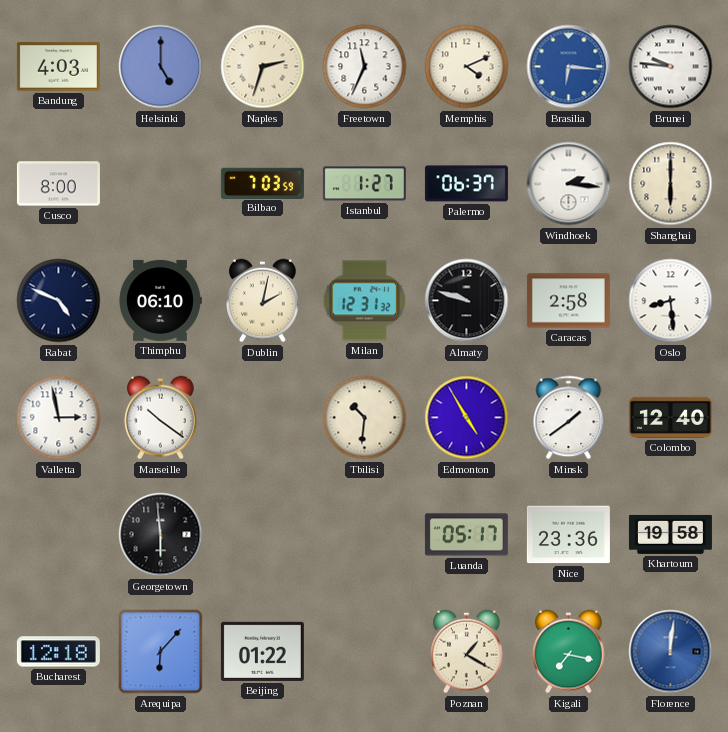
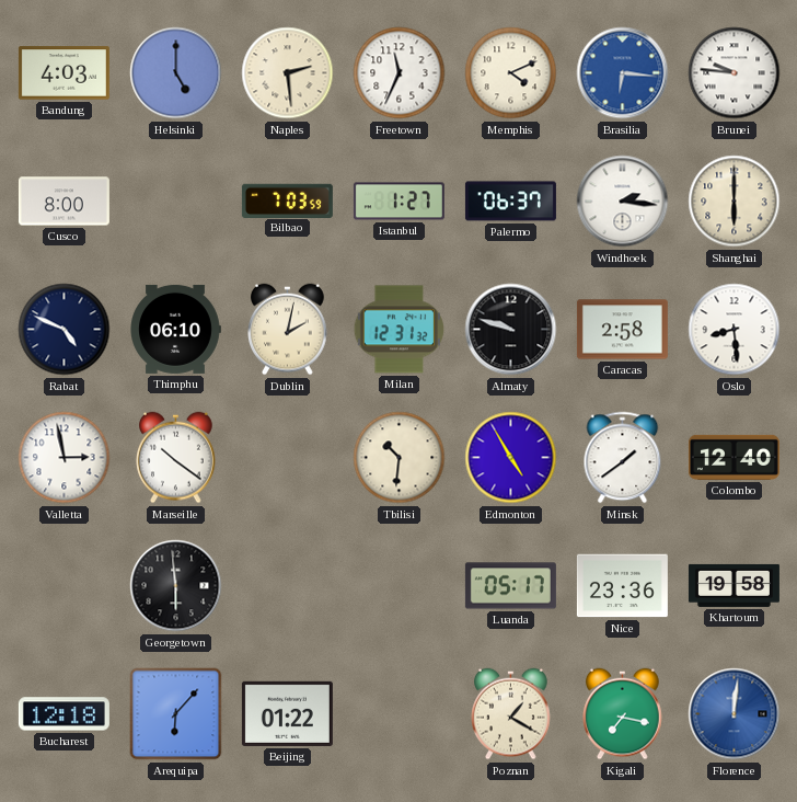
Naples: 2:33 -> 2:29
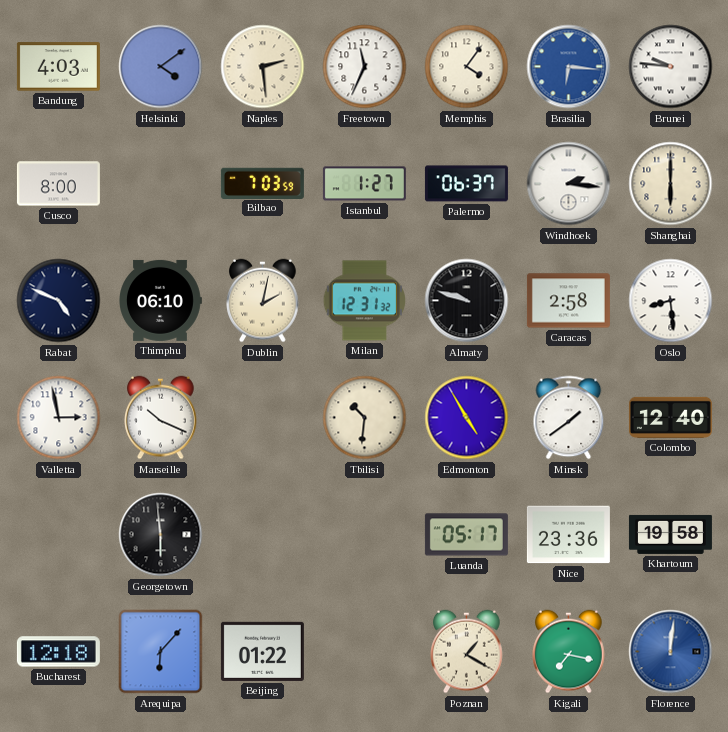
Helsinki: 5:00 -> 4:09
Memphis: 4:11 -> 4:06
Marseille: 10:21 -> 10:19
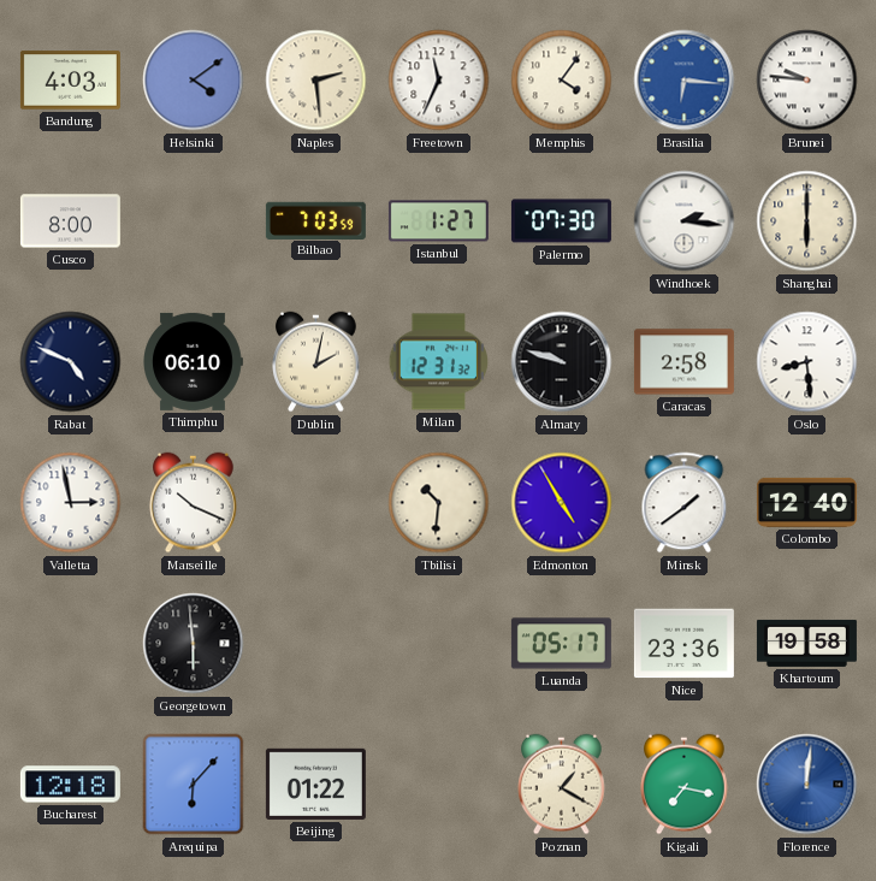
Palermo: 06:37 -> 07:30
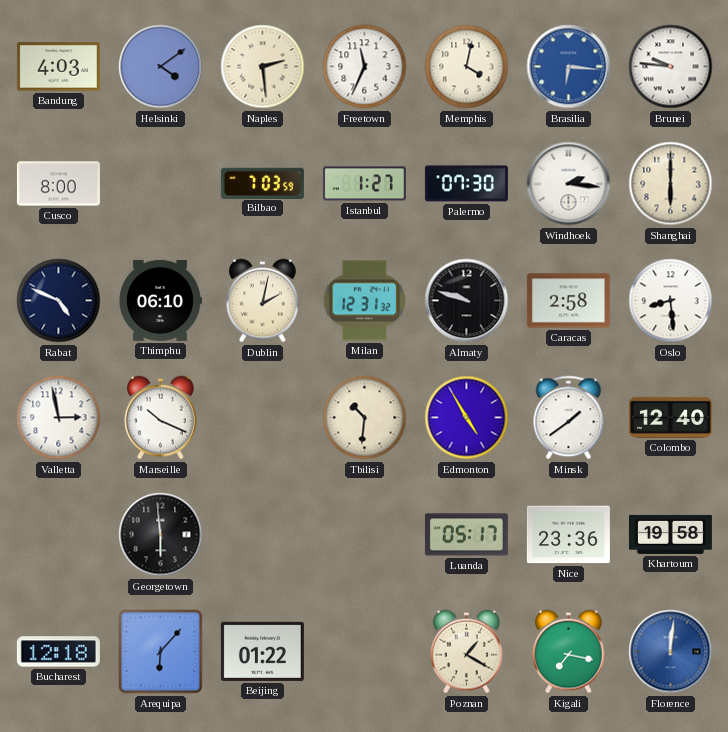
Memphis: 4:06 -> 4:02
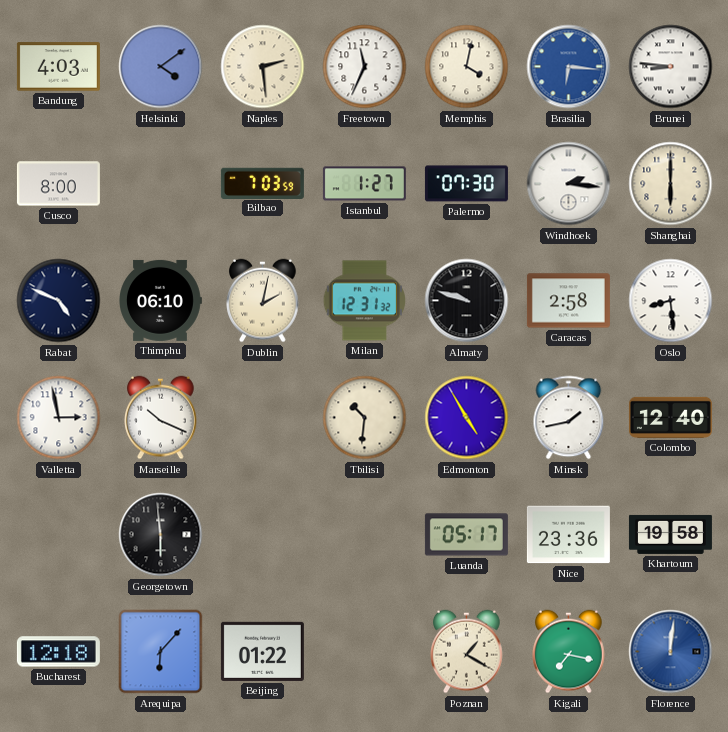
Brunei: 9:46 -> 8:46
Minsk: 1:39 -> 1:43
